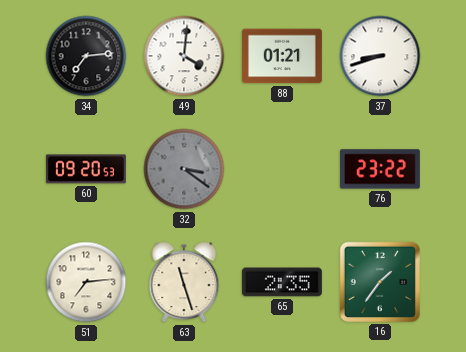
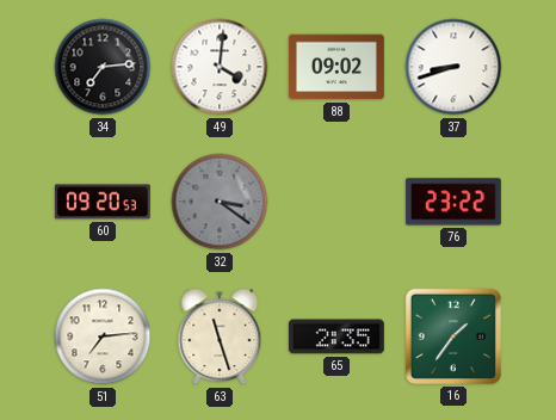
88: 01:21 -> 09:02
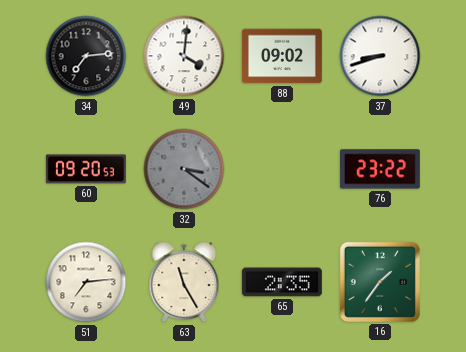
63: 11:27 -> 11:25
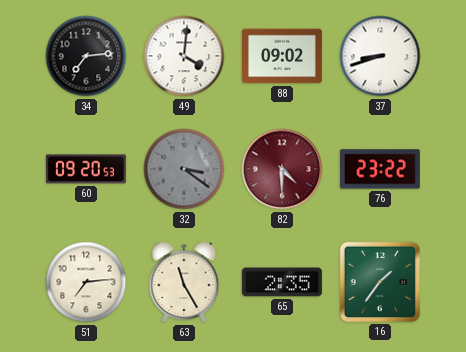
82: none -> 4:30
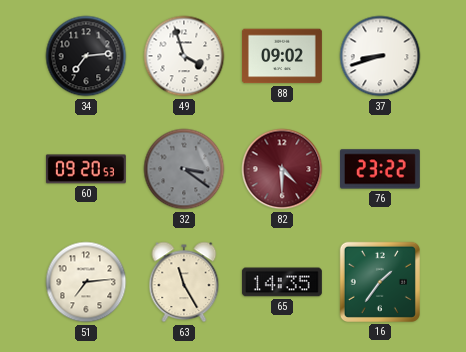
49: 4:01 -> 3:57
65: 2:35 -> 14:35
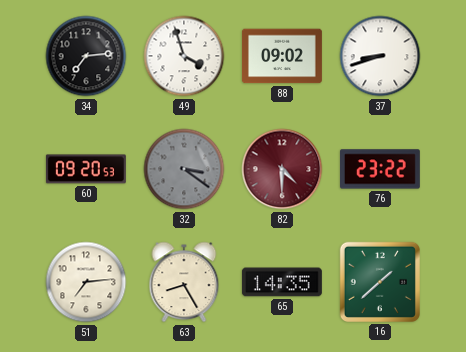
63: 11:25 -> 8:25
16: 1:36 -> 1:38
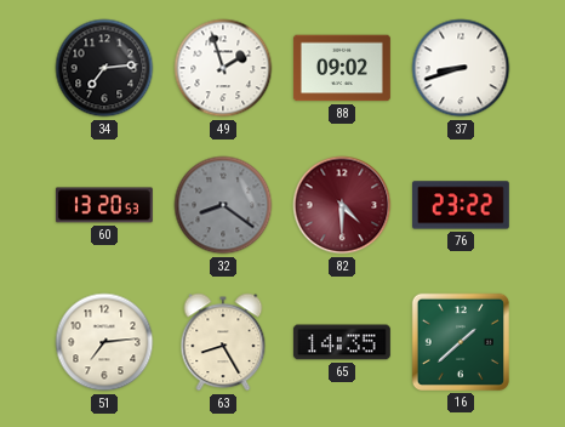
49: 3:57 -> 1:57
60: 09:20 -> 13:20
32: 3:21 -> 8:21
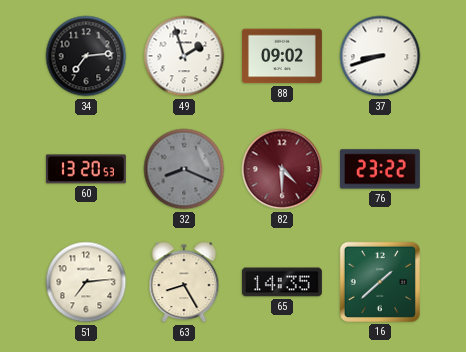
32: 8:21 -> 8:19
